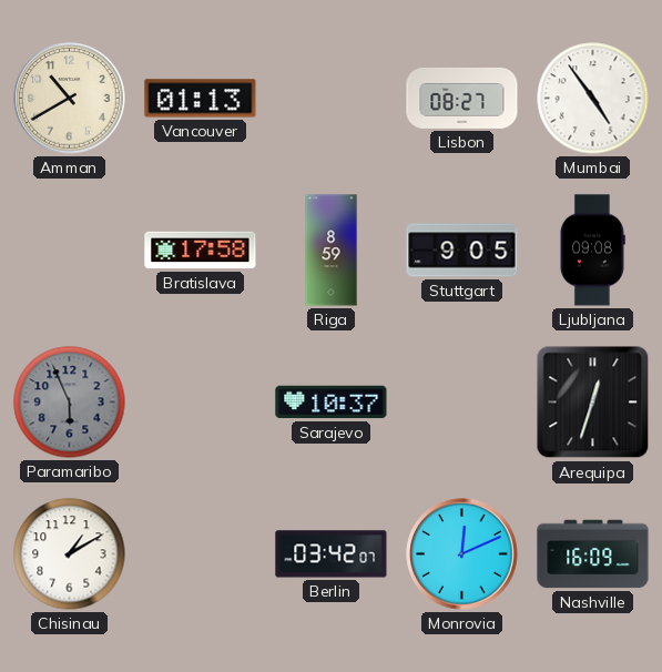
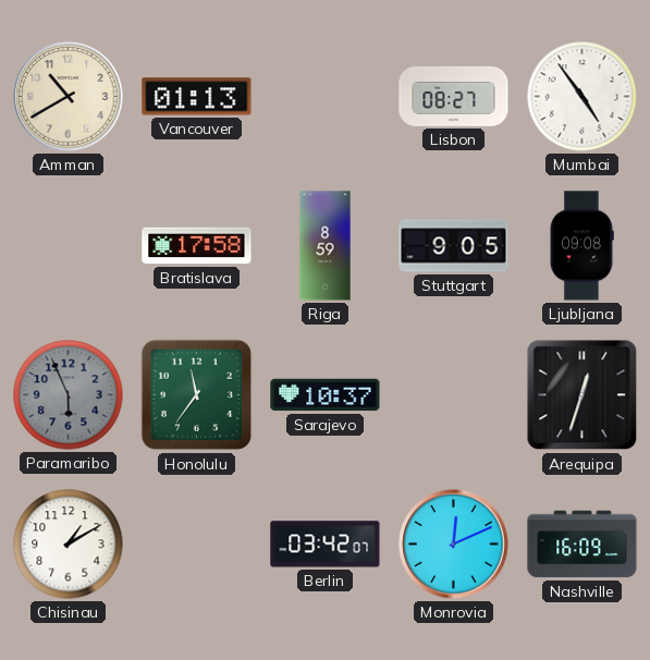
Honolulu: none -> 11:36
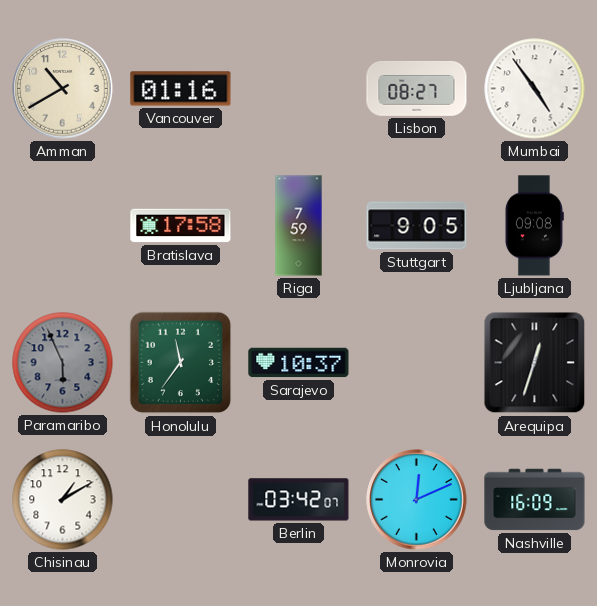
Vancouver: 01:13 -> 01:16
Riga: 8:59 -> 7:59
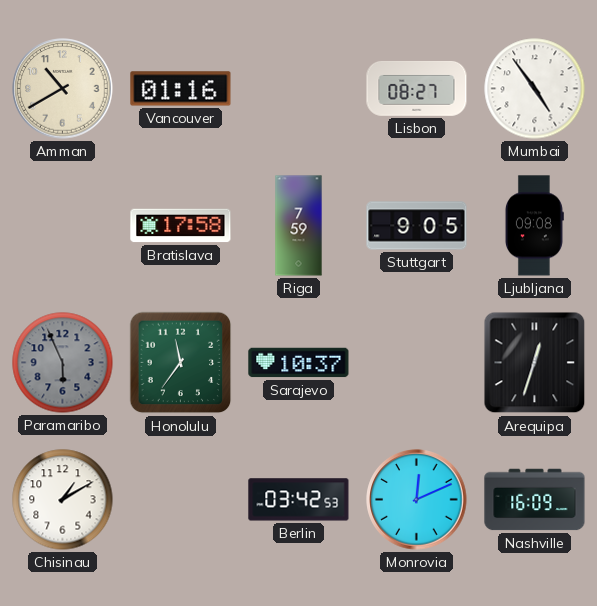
Berlin: 03:42:07 -> 03:42:53
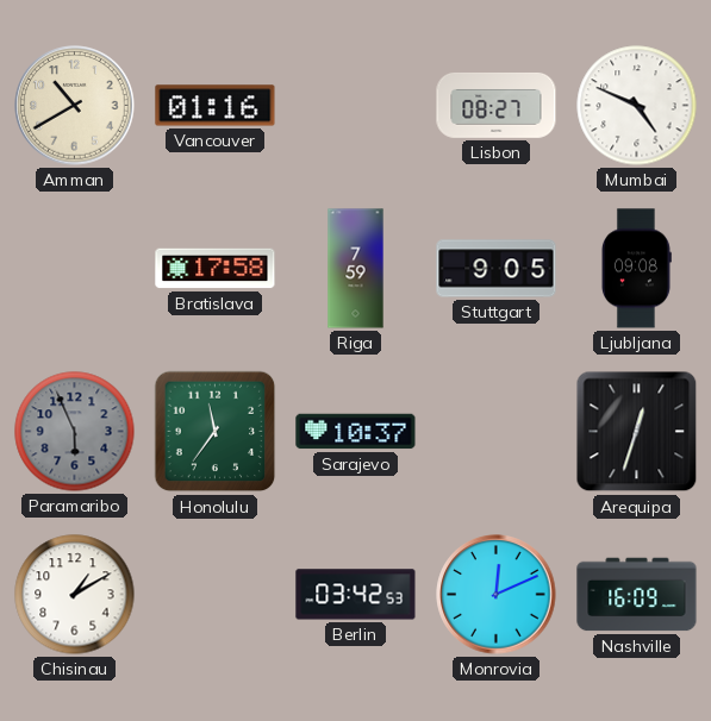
Mumbai: 4:54 -> 4:49
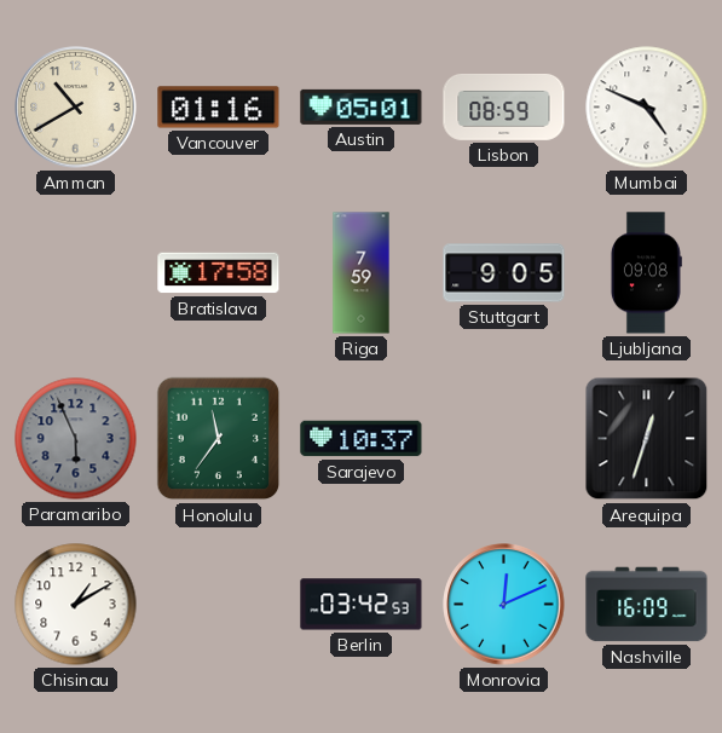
Austin: none -> 05:01
Lisbon: 08:27 -> 08:59
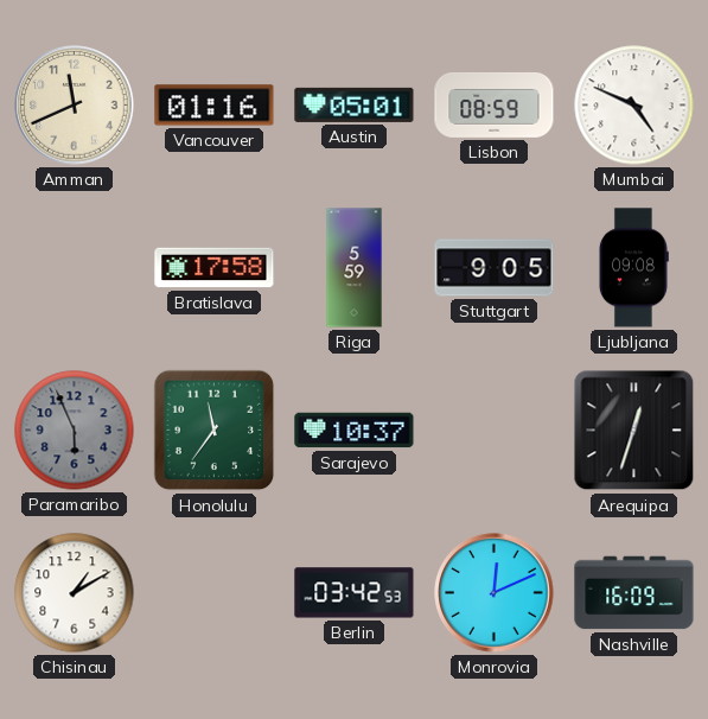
Amman: 10:40 -> 11:41
Riga: 7:59 -> 5:59
